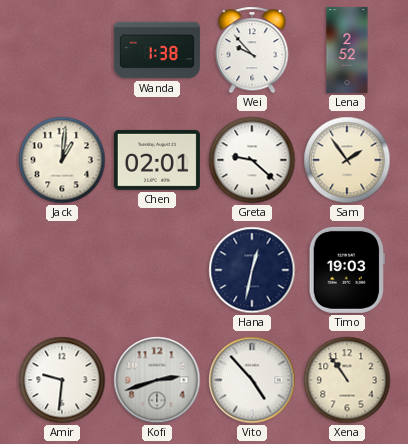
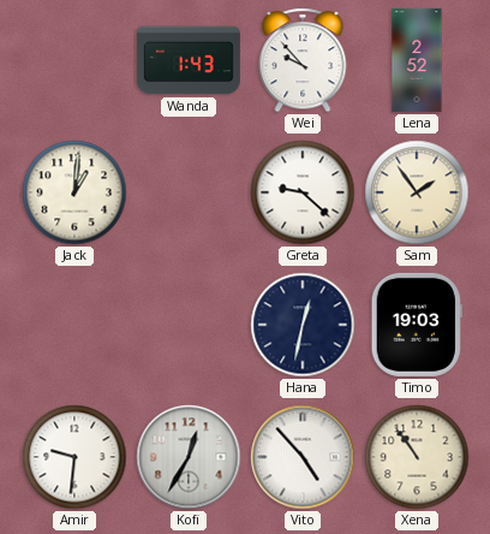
Wanda: 1:38 -> 1:43
Chen: 02:01 -> none
Kofi: 2:42 -> 12:35
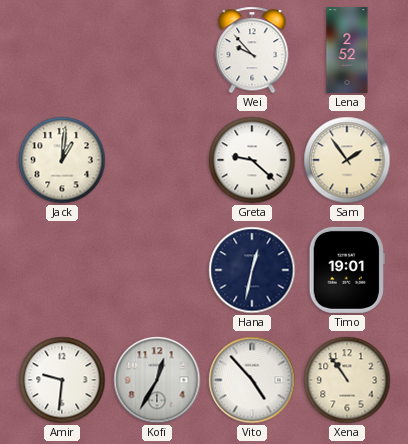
Wanda: 1:43 -> none
Timo: 19:03 -> 19:01
